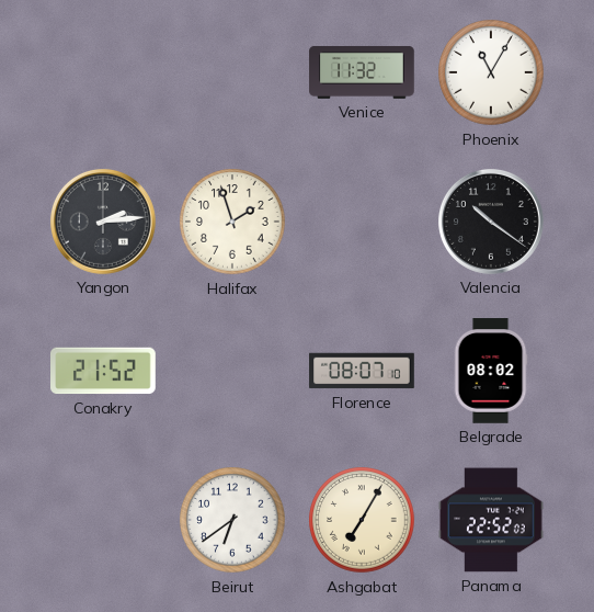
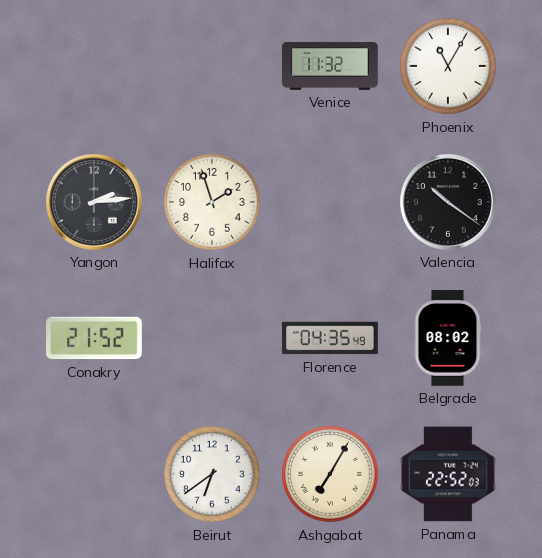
Florence: 08:07 -> 04:35
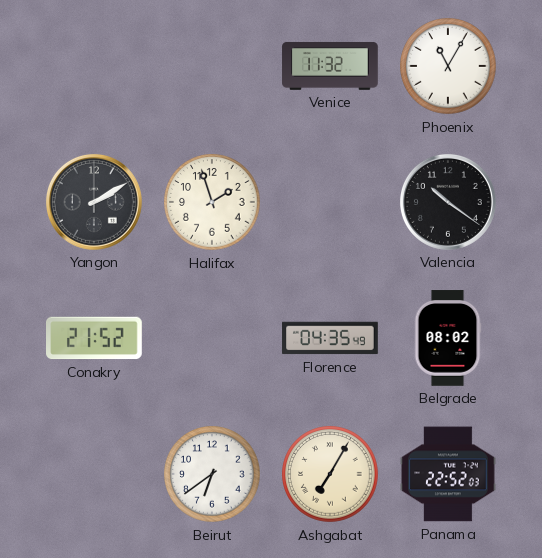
Yangon: 2:14 -> 2:10
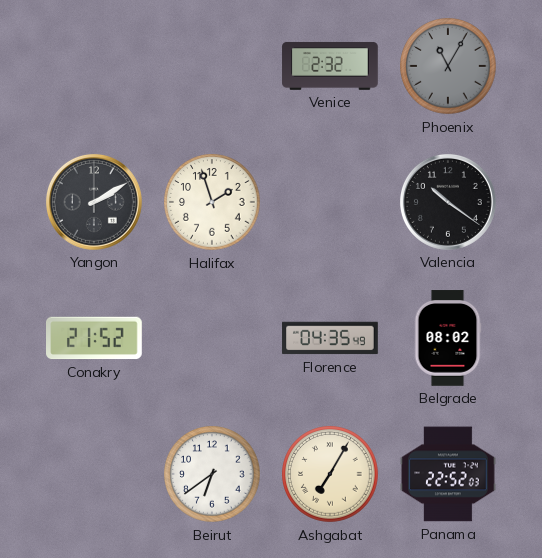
Venice: 11:32 -> 2:32
Phoenix dial: white -> grey
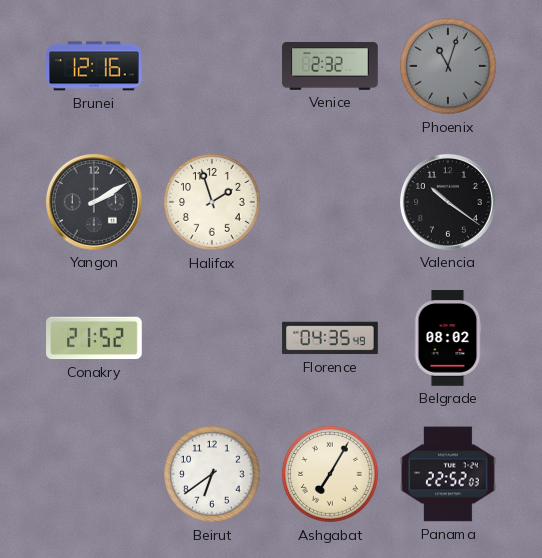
Brunei: none -> 12:16
Phoenix: 11:05 -> 11:03
